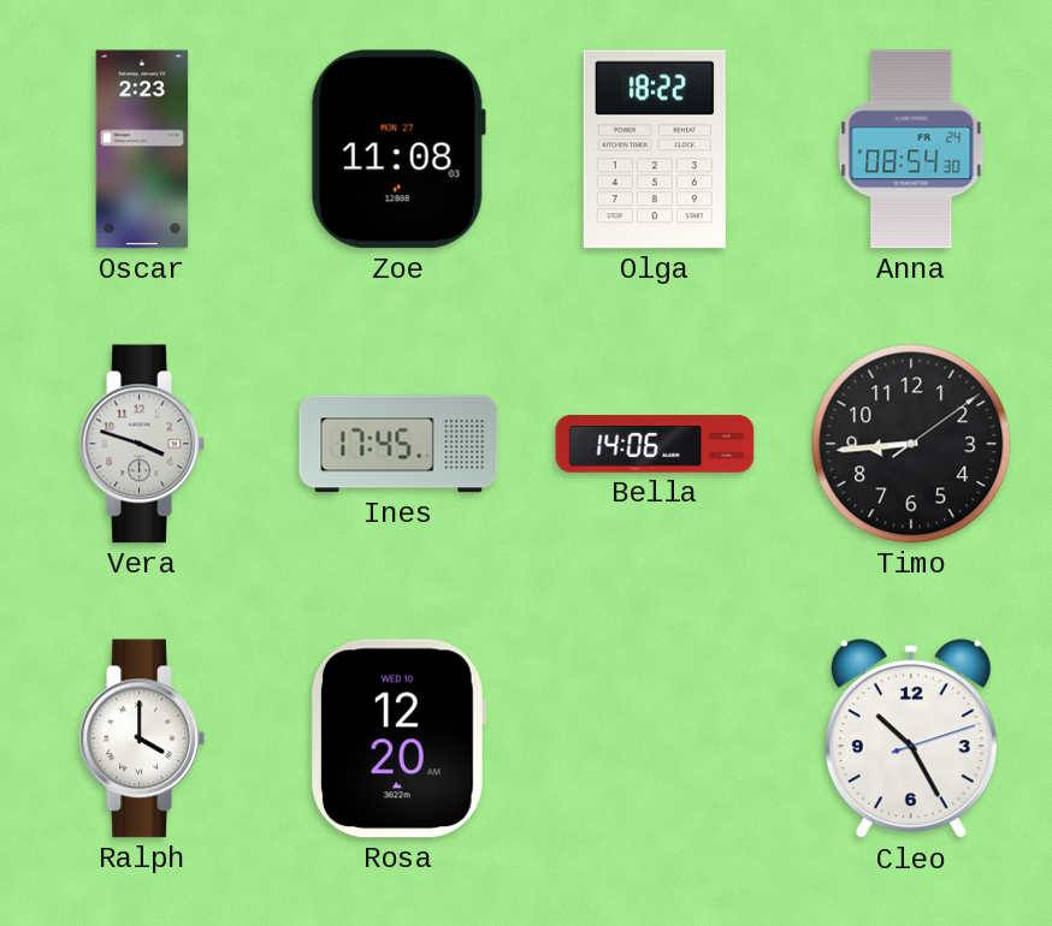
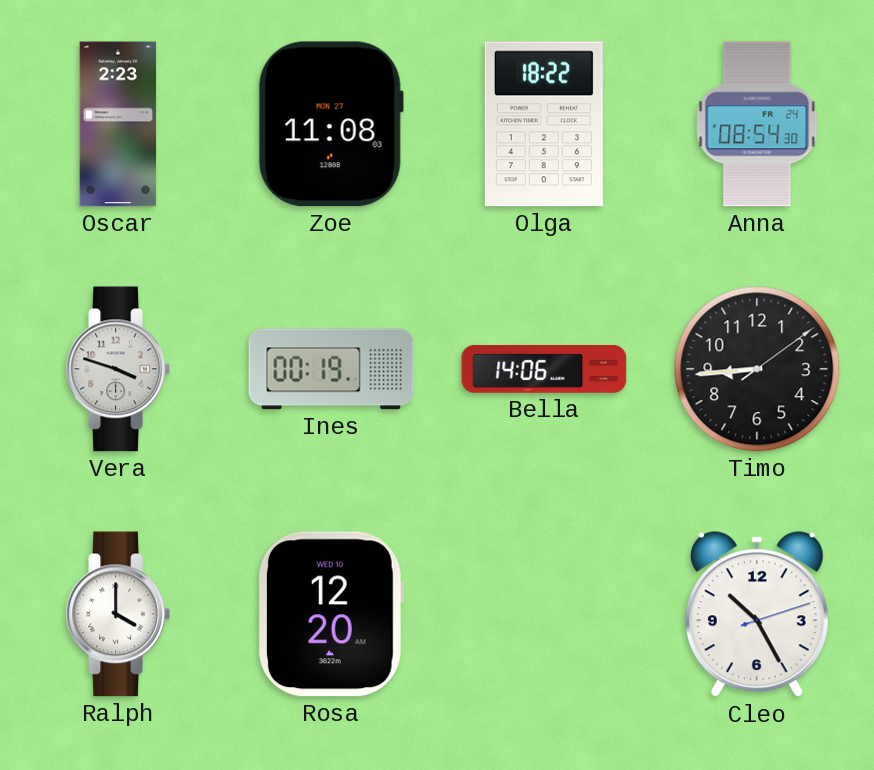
Ines: 17:45 -> 00:19
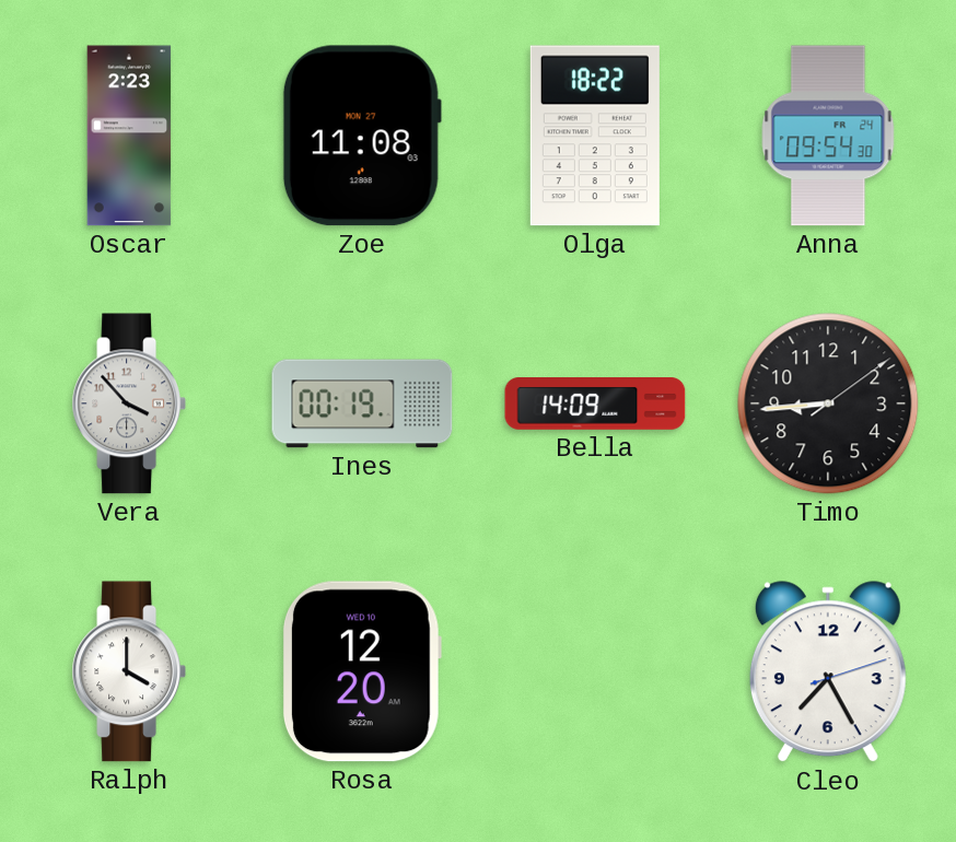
Anna: 08:54 -> 09:54
Vera: 3:48 -> 3:53
Bella: 14:06 -> 14:09
Cleo: 10:25 -> 7:25
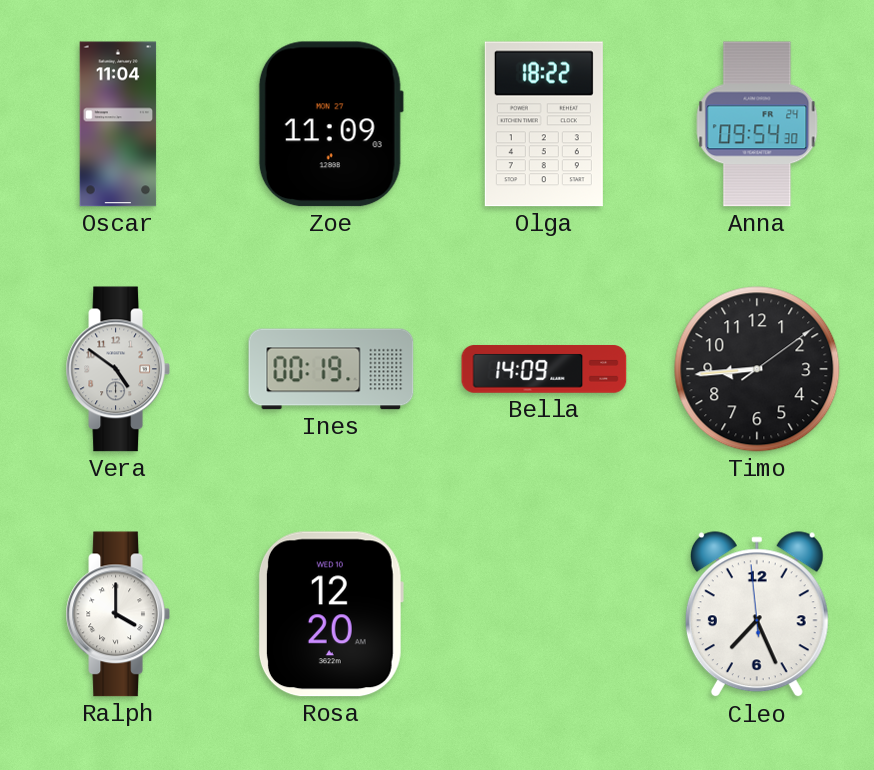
Oscar: 2:23 -> 11:04
Zoe: 11:08 -> 11:09
Vera: 3:53 -> 4:51
Cleo: 7:25:12 -> 7:25:59
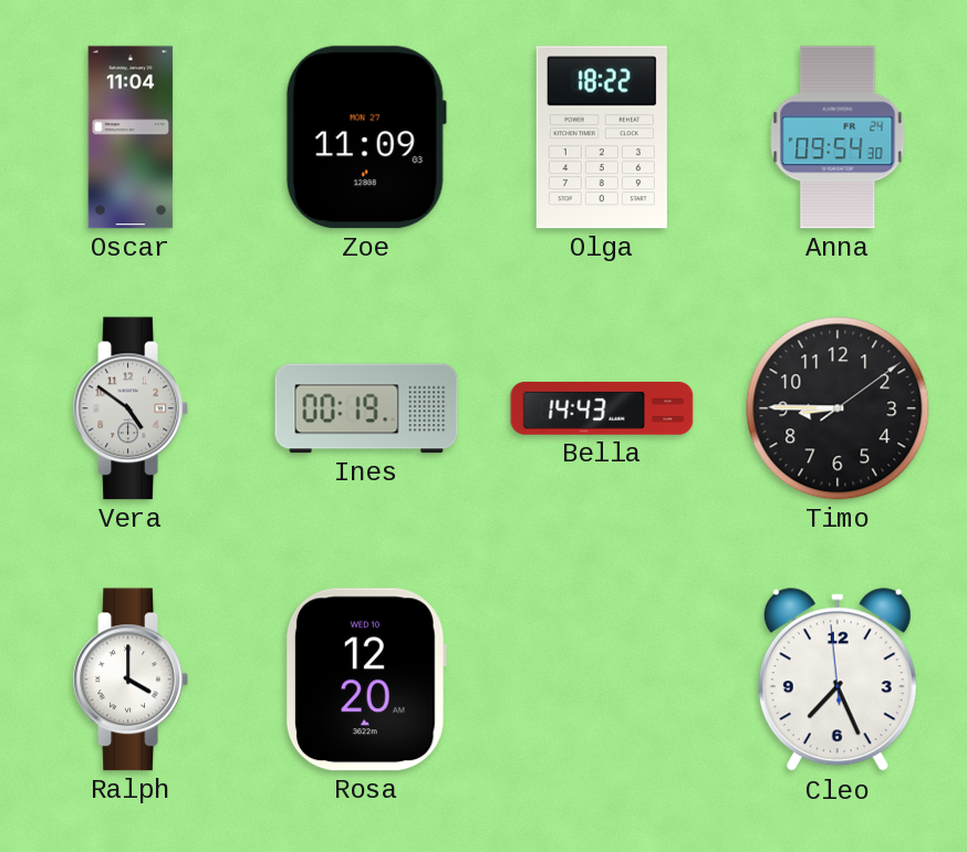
Bella: 14:09 -> 14:43
Timo: 8:44 -> 8:45
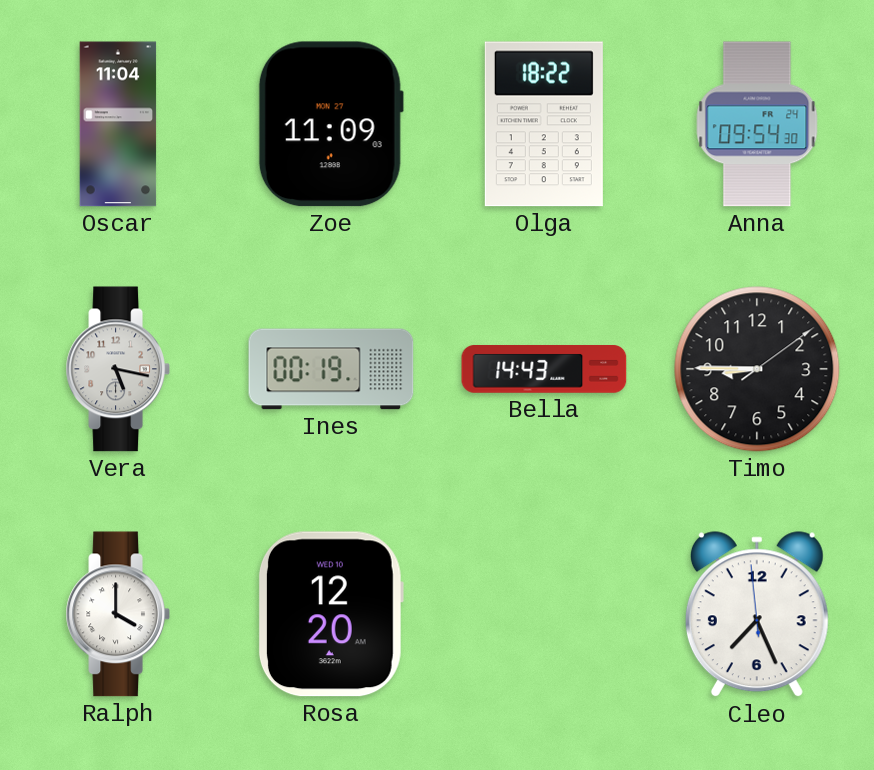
Vera: 4:51 -> 5:17
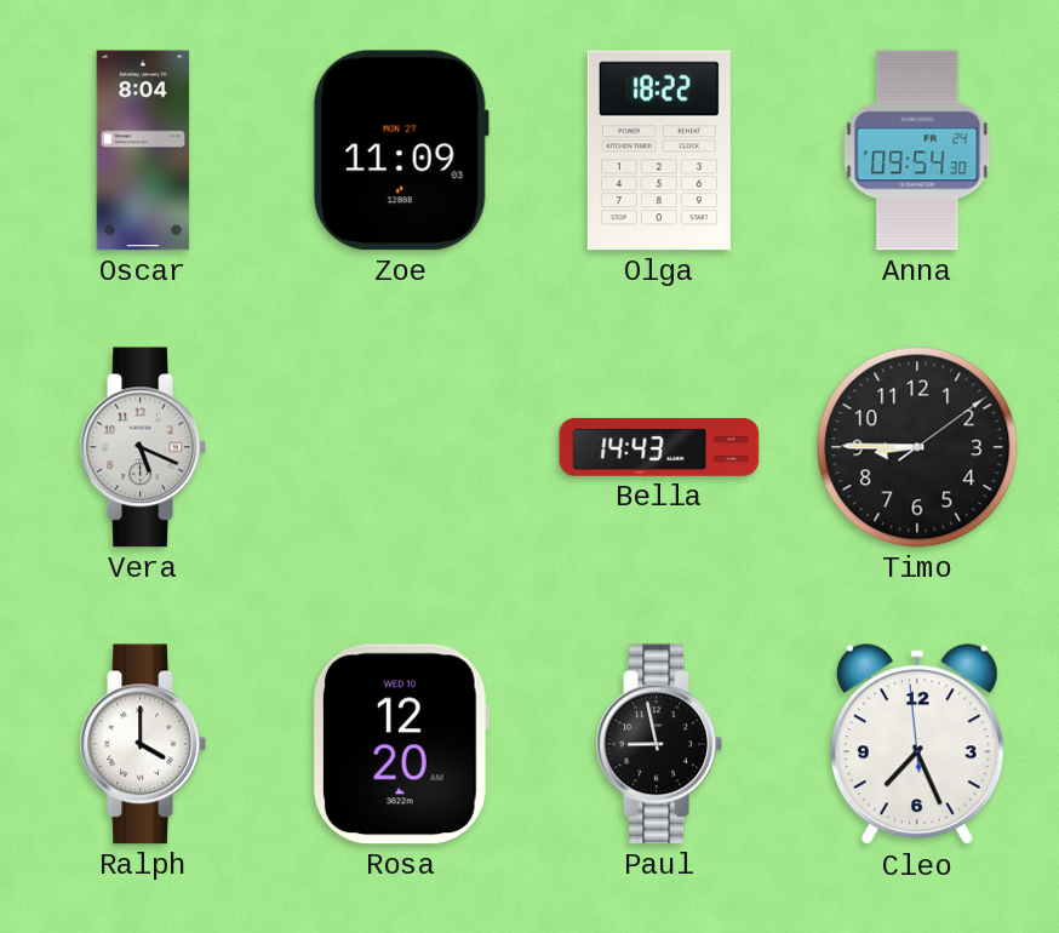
Oscar: 11:04 -> 8:04
Vera: 5:17 -> 5:19
Ines: 00:19 -> none
Paul: none -> 8:58
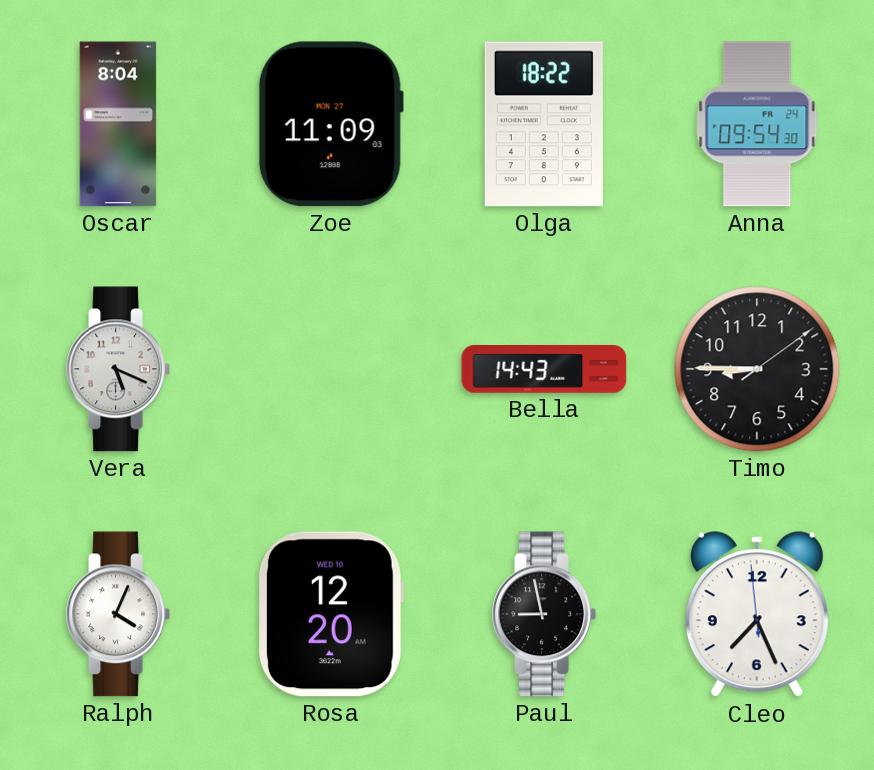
Ralph: 4:00 -> 4:04
